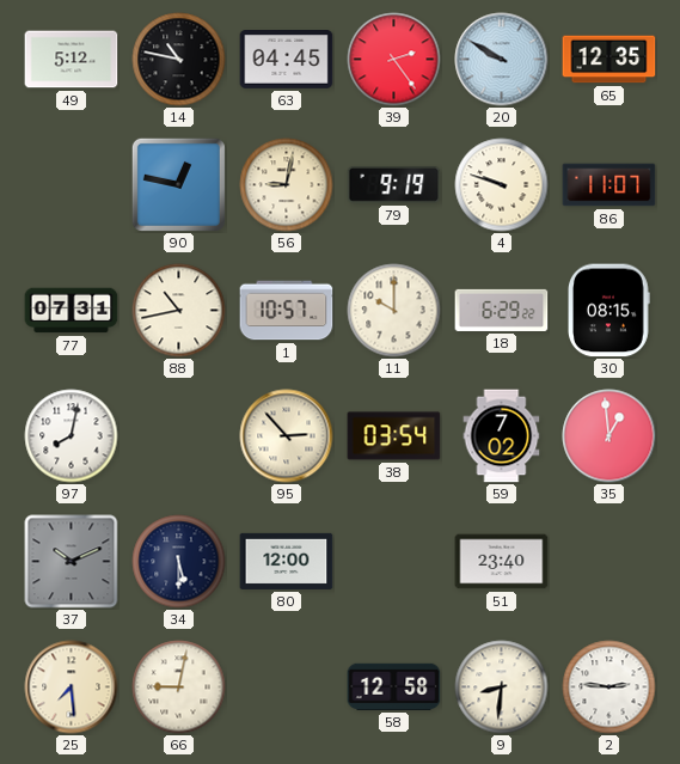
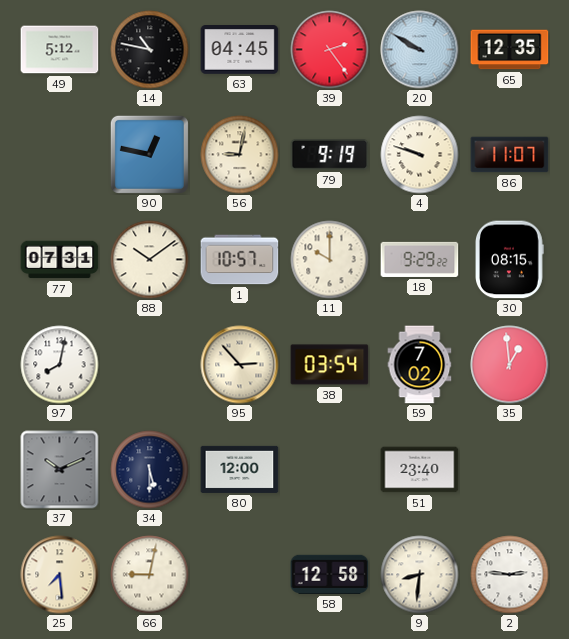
88: 10:43 -> 10:09
18: 6:29 -> 9:29
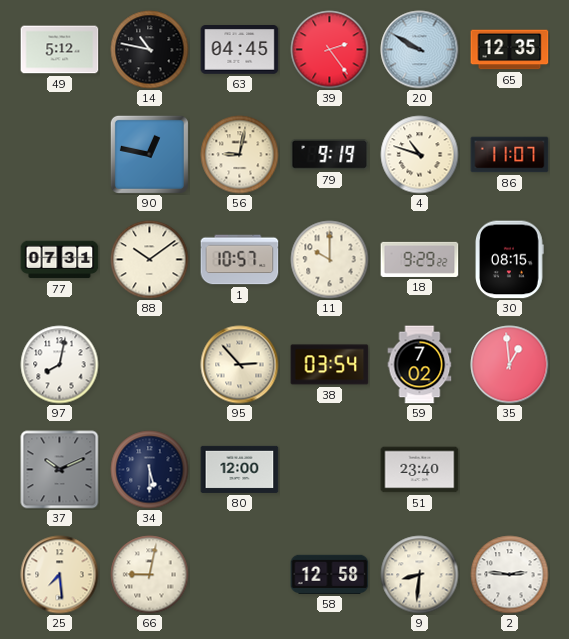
4: 9:48 -> 10:48
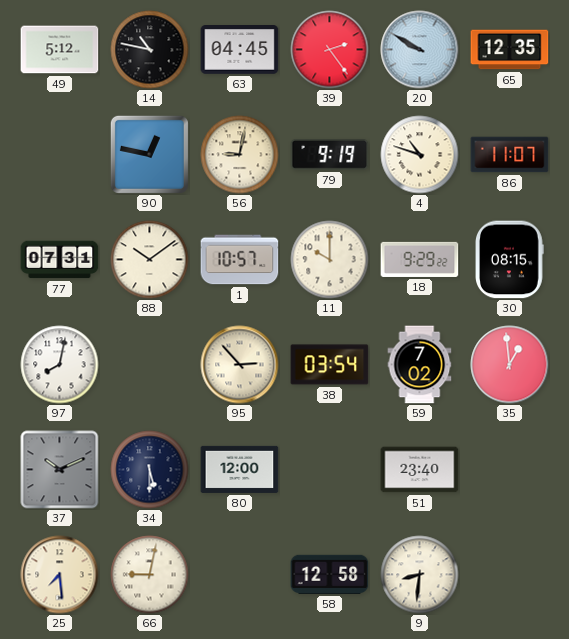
2: 2:46 -> none
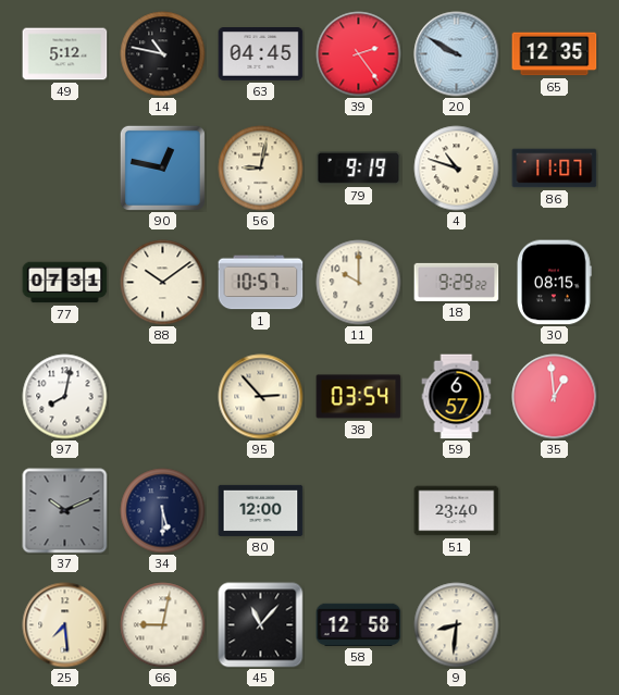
59: 7:02 -> 6:57
45: none -> 11:07
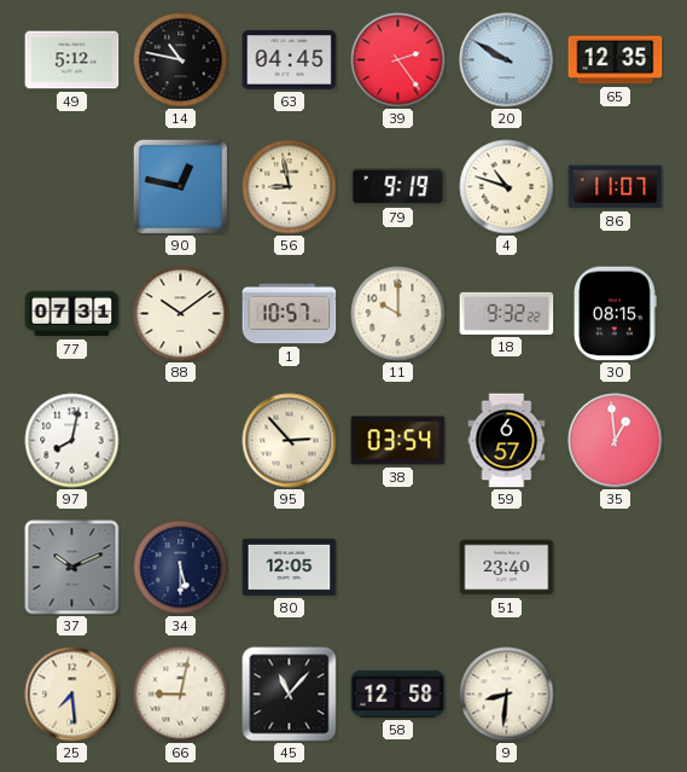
56: 9:02 -> 8:58
18: 9:29 -> 9:32
80: 12:00 -> 12:05
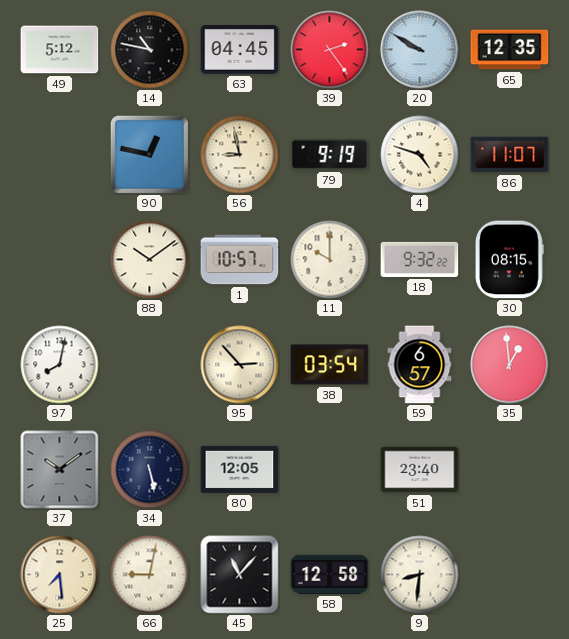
4: 10:48 -> 4:48
77: 07:31 -> none
37: 10:11 -> 10:09
34: 5:30 -> 5:28
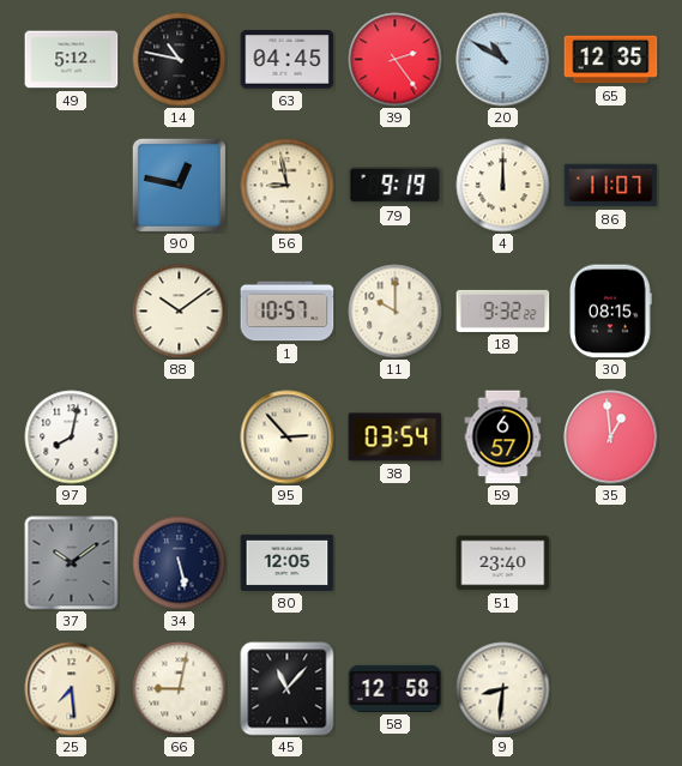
20: 9:50 -> 10:50
4: 4:48 -> 12:00
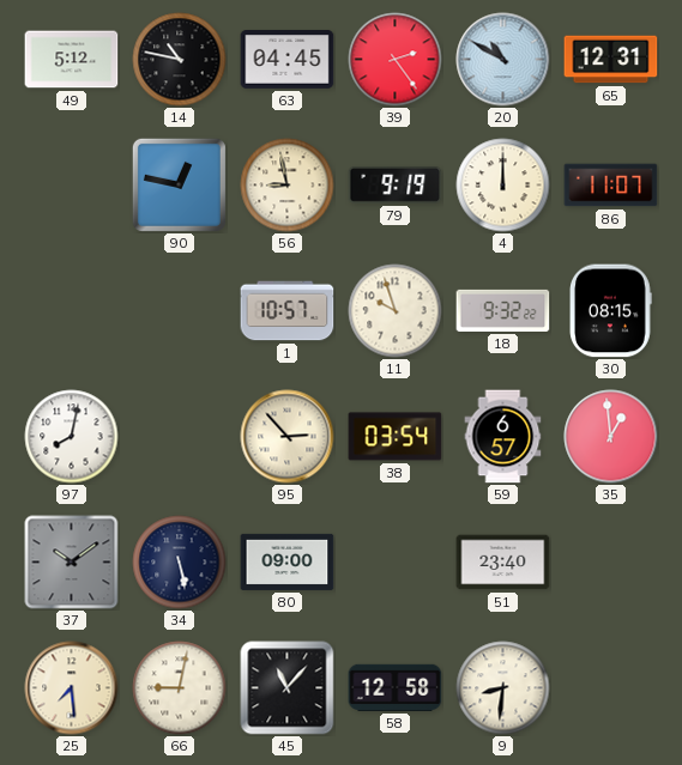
65: 12:35 -> 12:31
88: 10:09 -> none
11: 10:00 -> 9:57
80: 12:05 -> 09:00
